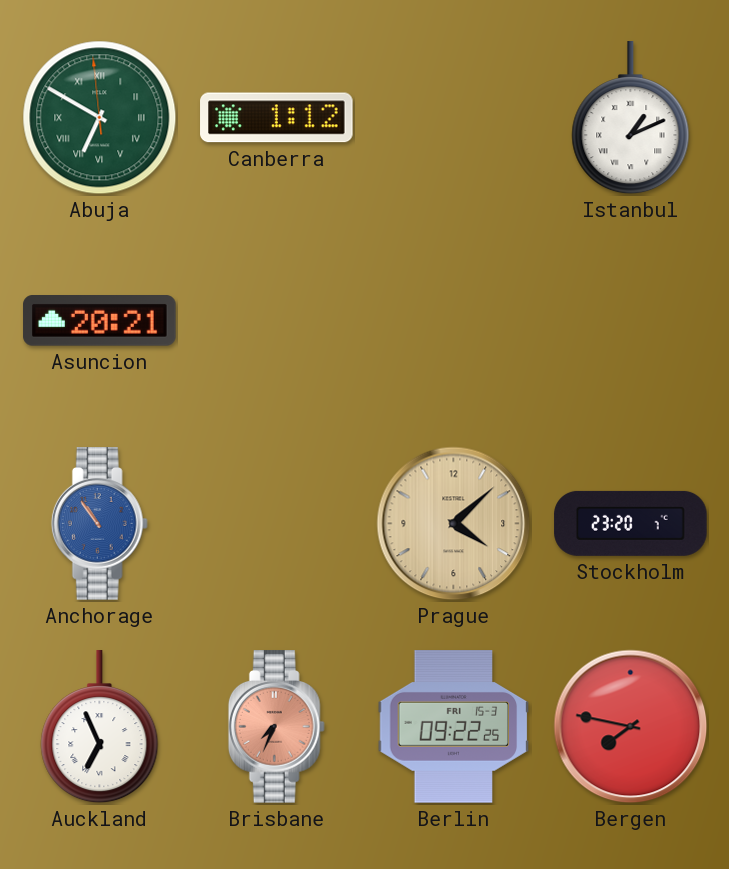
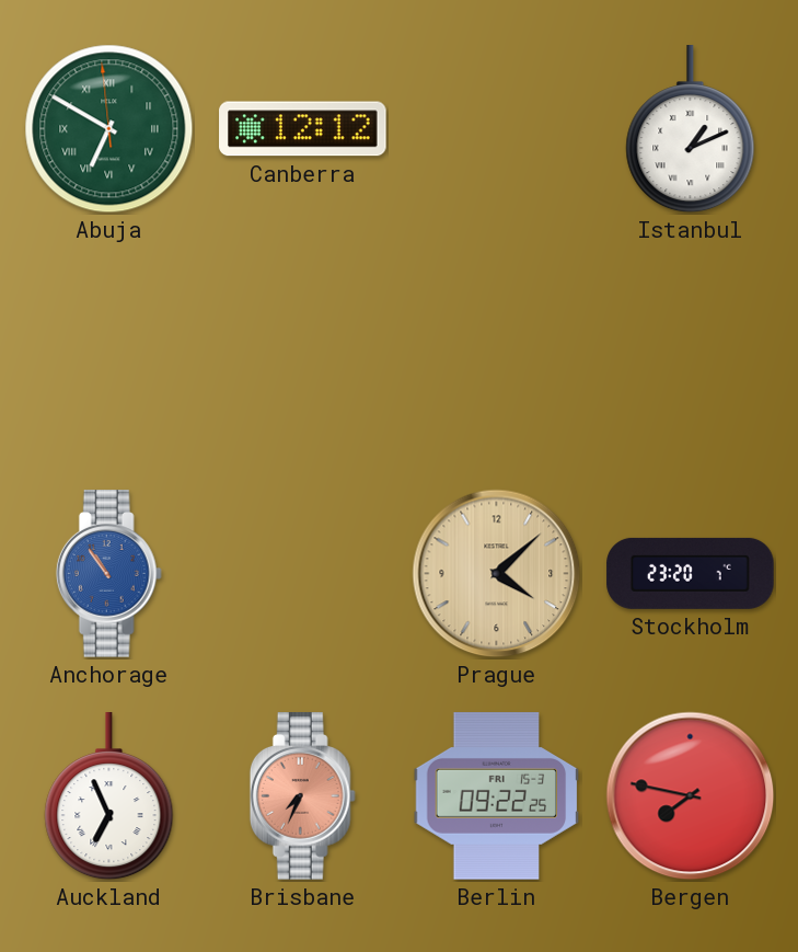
Canberra: 1:12 -> 12:12
Asuncion: 20:21 -> none
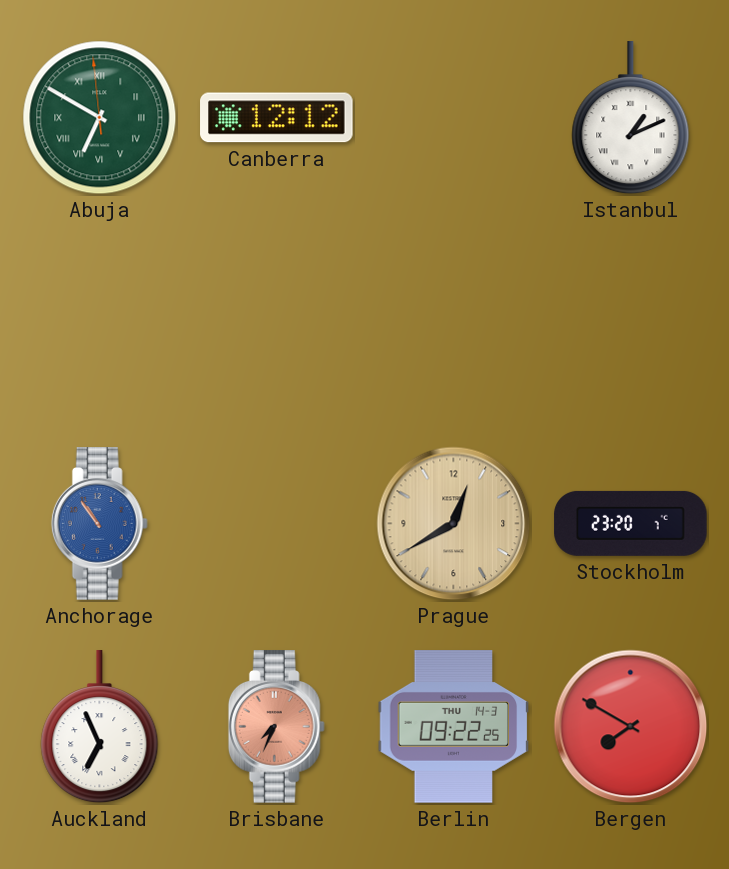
Prague: 4:08 -> 12:40
Berlin date: FRI 15-3 -> THU 14-3
Bergen: 7:47 -> 7:50
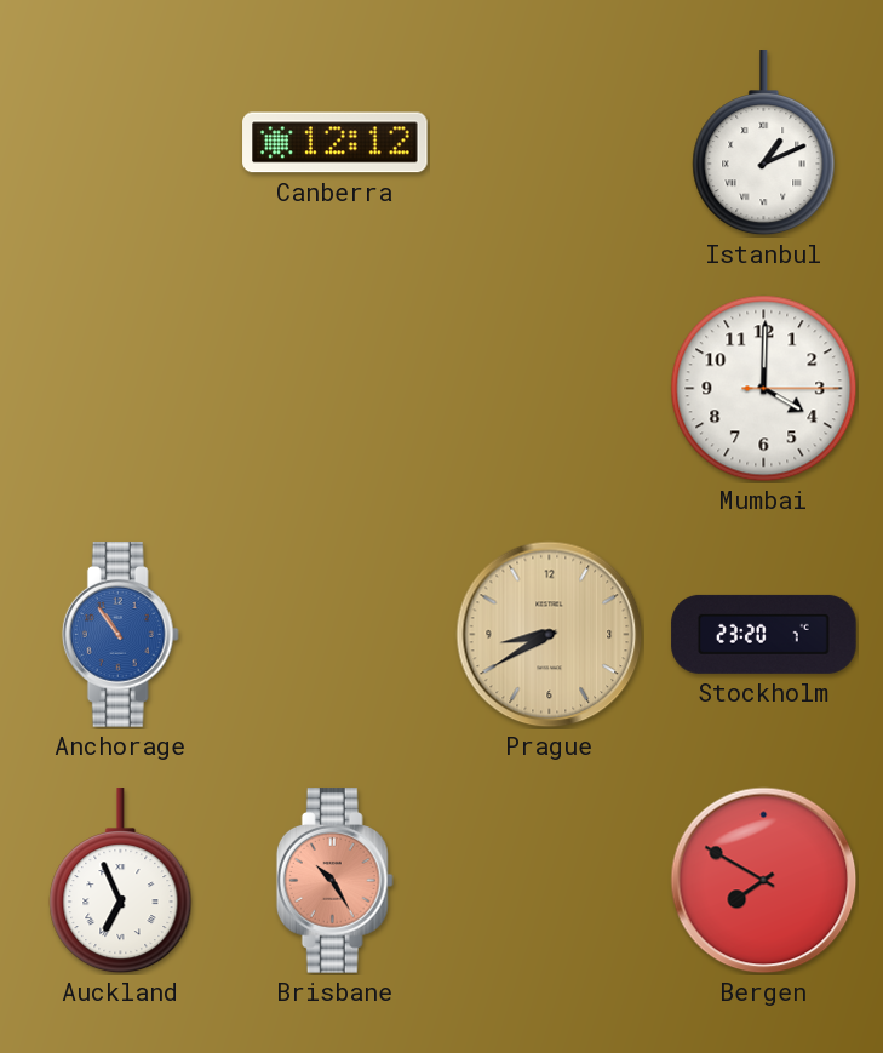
Abuja: 6:49 -> none
Mumbai: none -> 4:00
Prague: 12:40 -> 8:40
Brisbane: 7:34 -> 10:25
Berlin: 09:22 -> none
